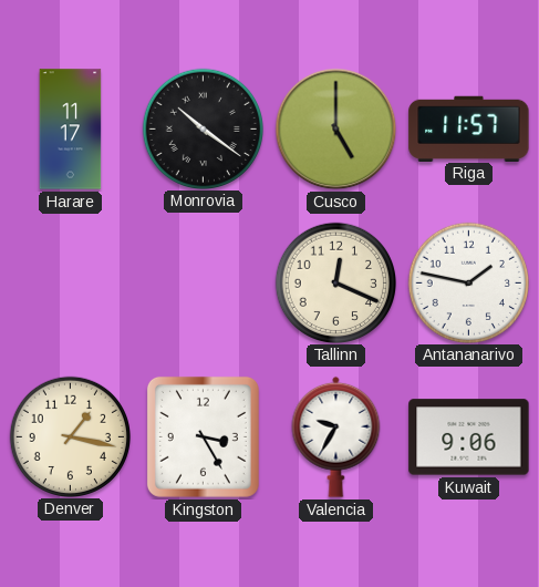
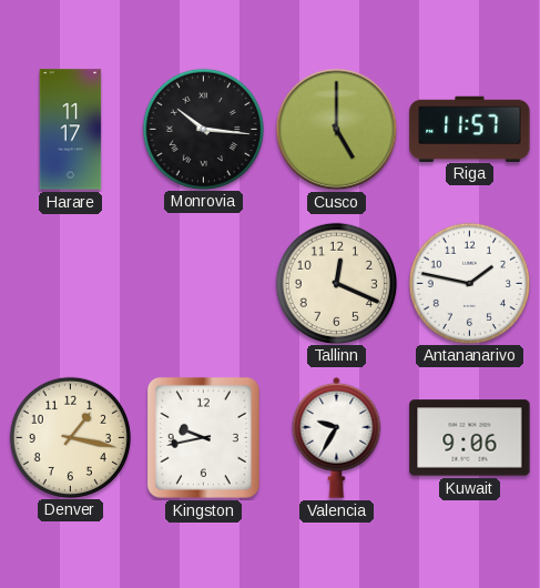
Monrovia: 10:21 -> 10:16
Kingston: 3:25 -> 9:43
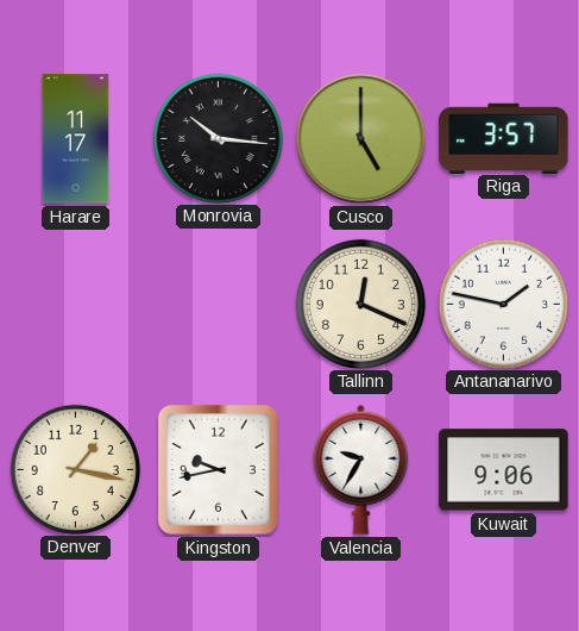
Riga: 11:57 -> 3:57
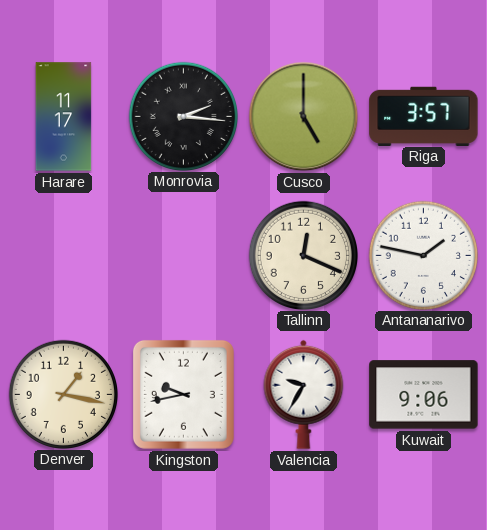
Monrovia: 10:16 -> 2:16
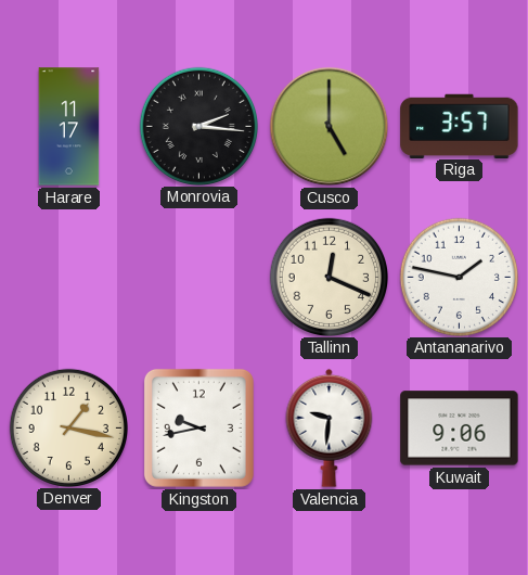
Valencia: 9:35 -> 9:31
